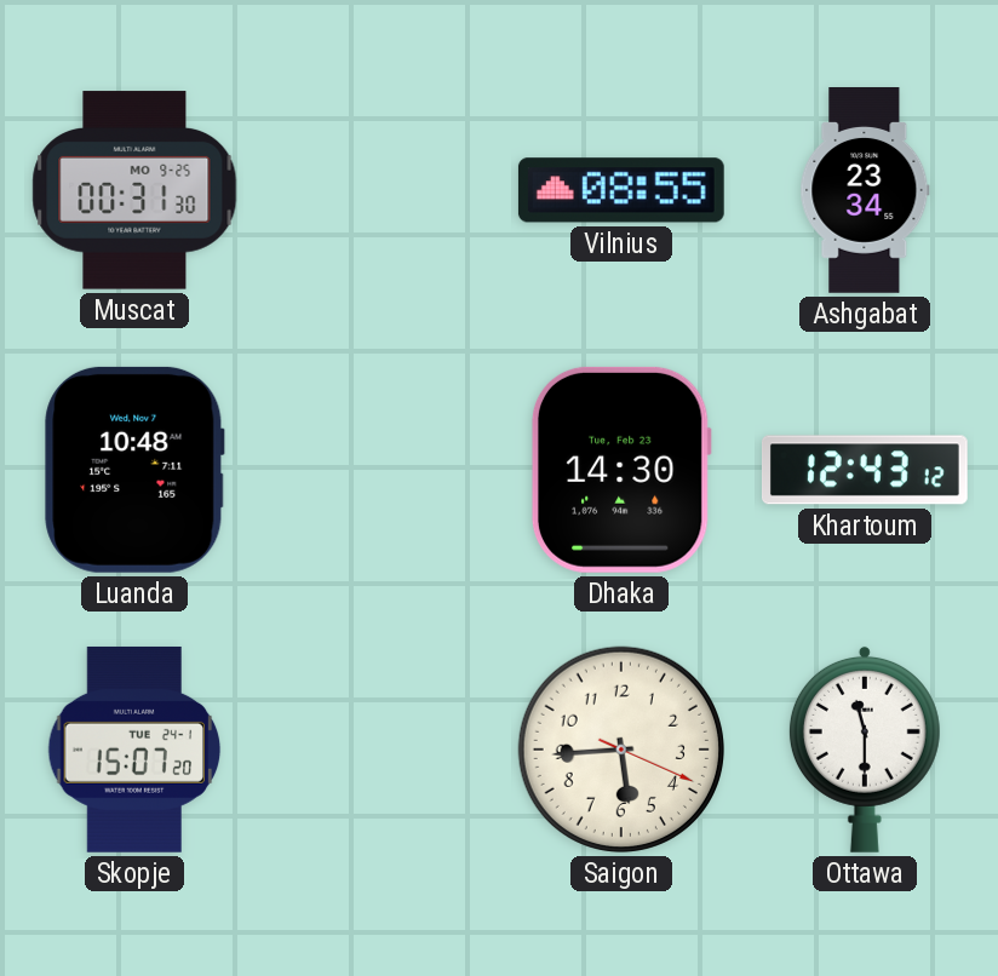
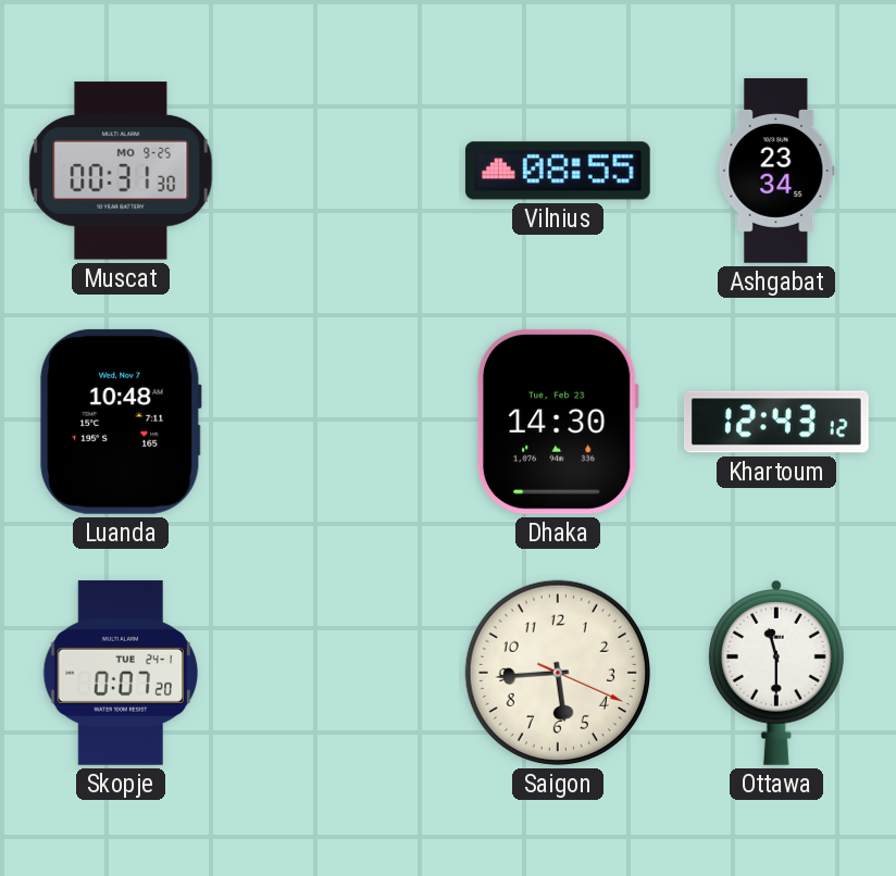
Skopje: 15:07 -> 0:07
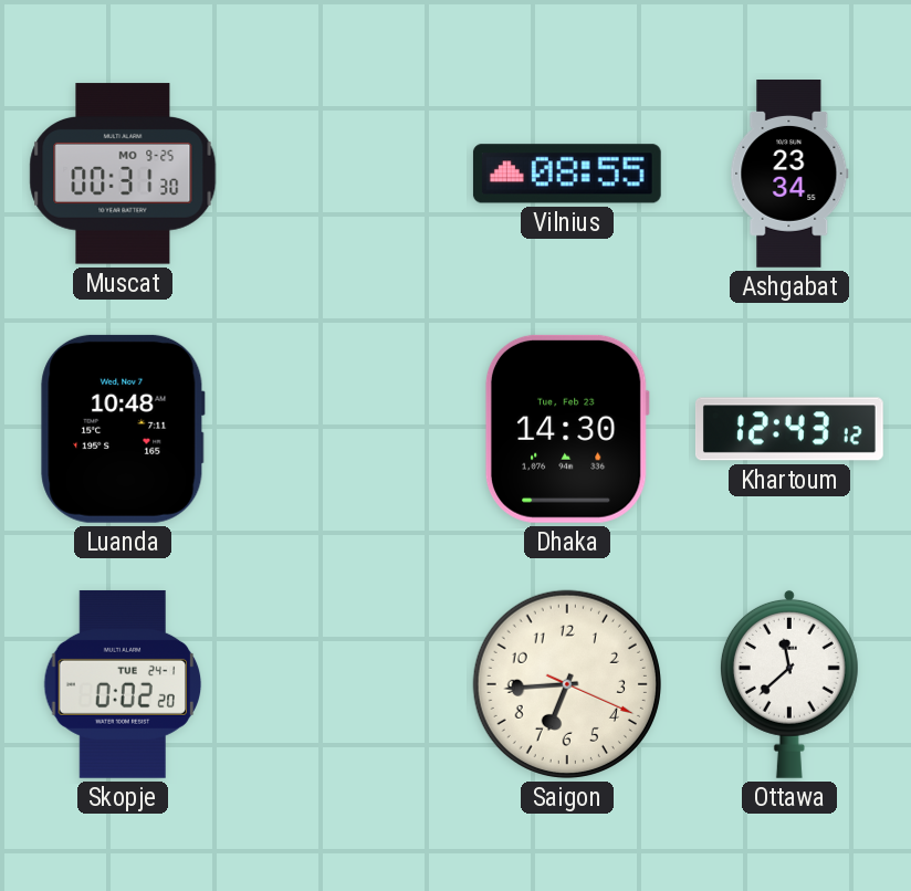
Skopje: 0:07 -> 0:02
Saigon: 5:44 -> 6:44
Ottawa: 11:30 -> 11:38
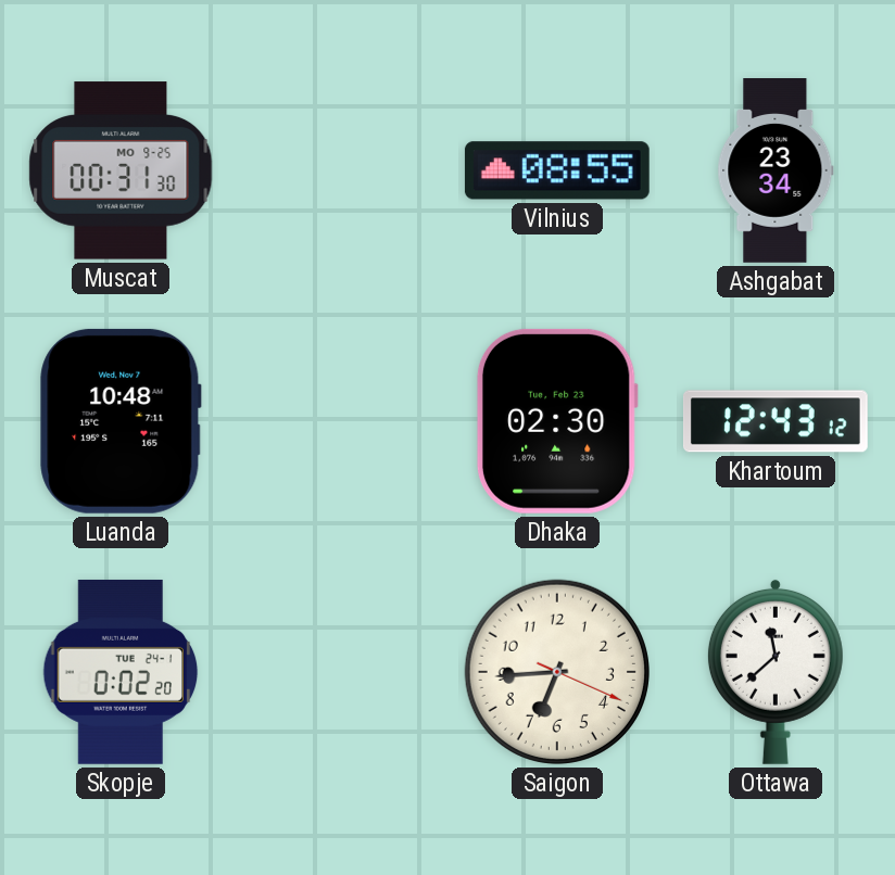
Dhaka: 14:30 -> 02:30
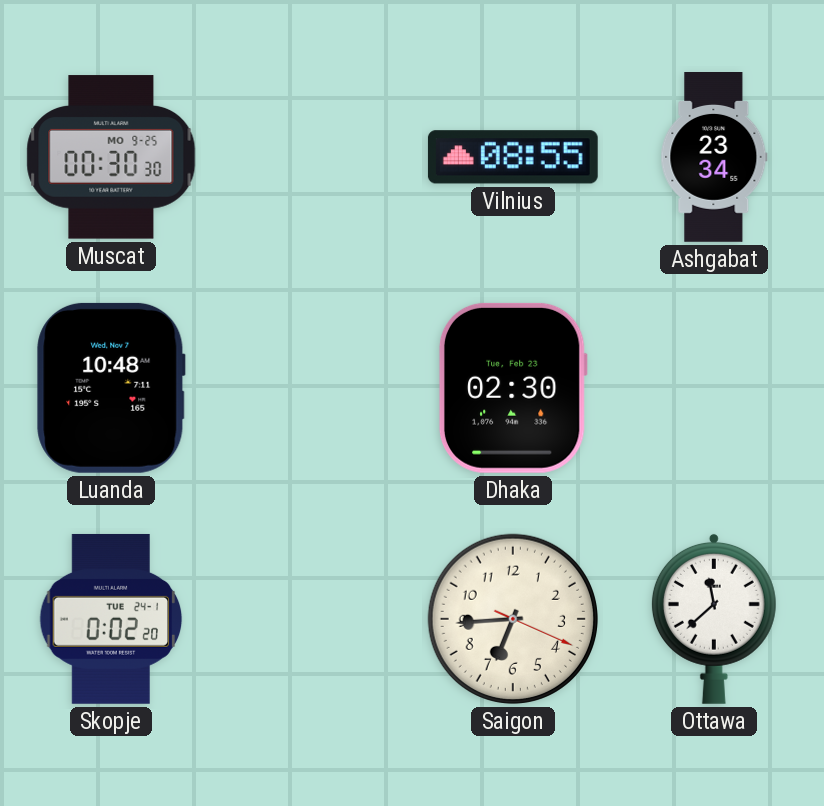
Muscat: 00:31 -> 00:30
Khartoum: 12:43 -> none
